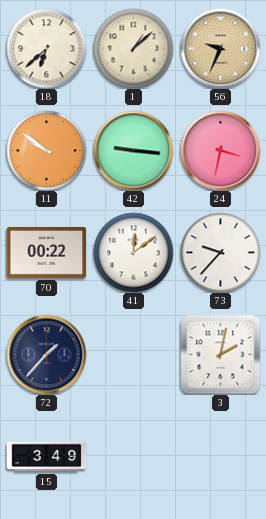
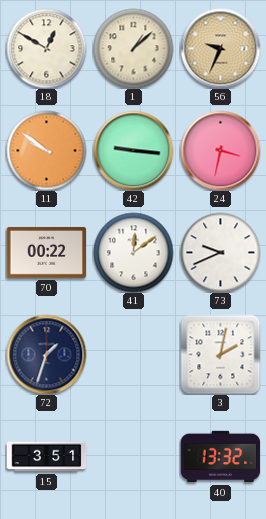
18: 6:38 -> 12:50
73: 9:37 -> 9:41
72: 1:37 -> 1:33
15: 3:49 -> 3:51
40: none -> 13:32
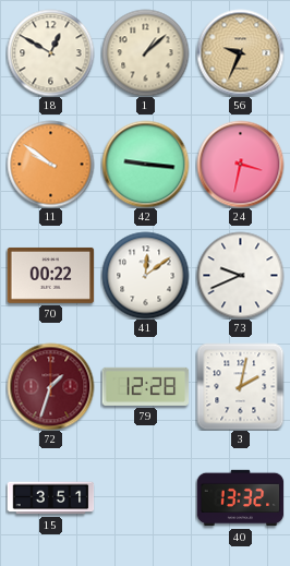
72 dial: navy -> burgundy
79: none -> 12:28
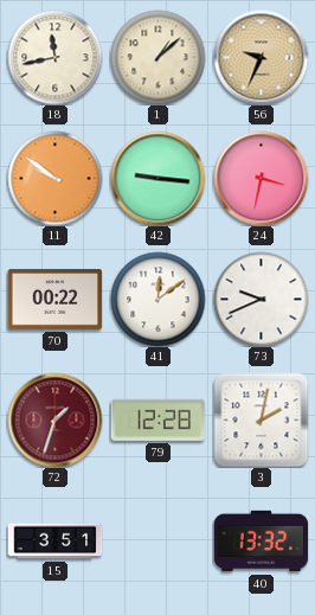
18: 12:50 -> 11:43
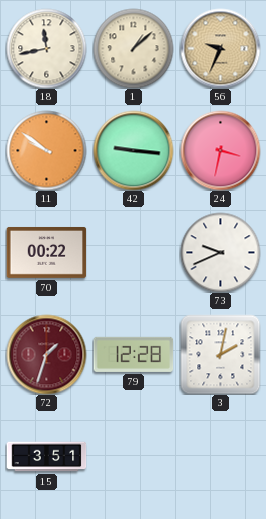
41: 12:09 -> none
40: 13:32 -> none
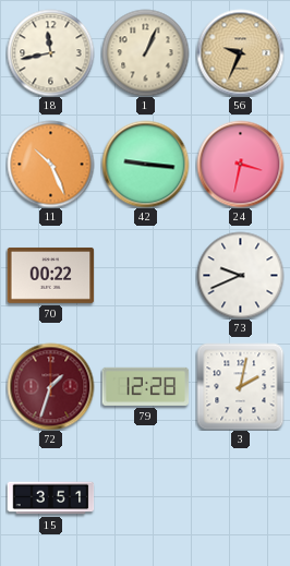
1: 1:08 -> 1:04
11: 9:51 -> 10:26
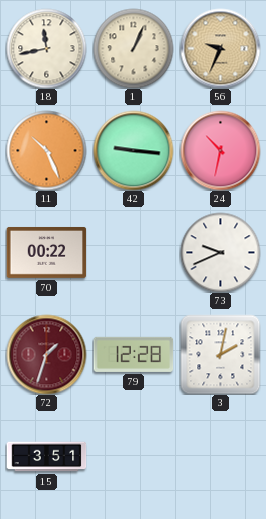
24: 3:32 -> 10:32
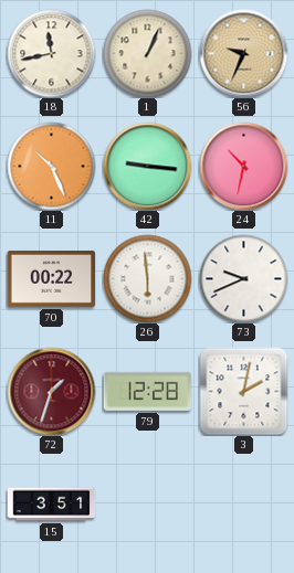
26: none -> 5:59
